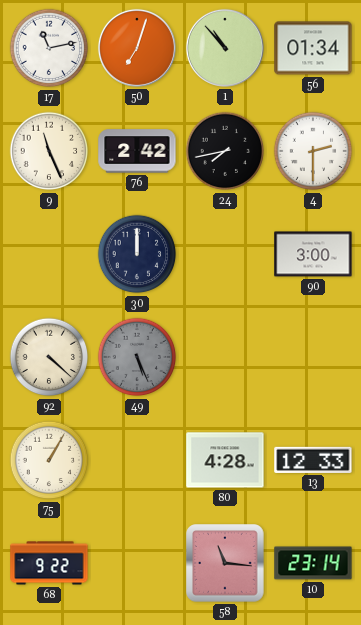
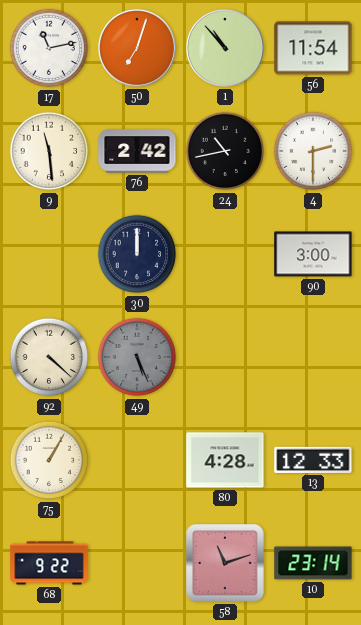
56: 01:34 -> 11:54
9: 11:26 -> 11:29
24: 7:43 -> 10:43
58: 11:16 -> 11:12
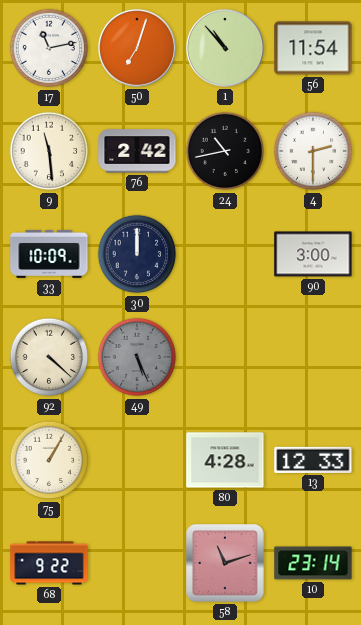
33: none -> 10:09
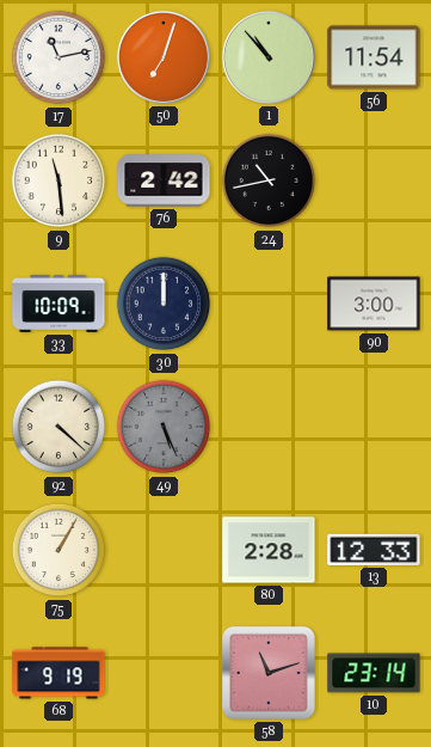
4: 2:30 -> none
80: 4:28 -> 2:28
68: 9:22 -> 9:19
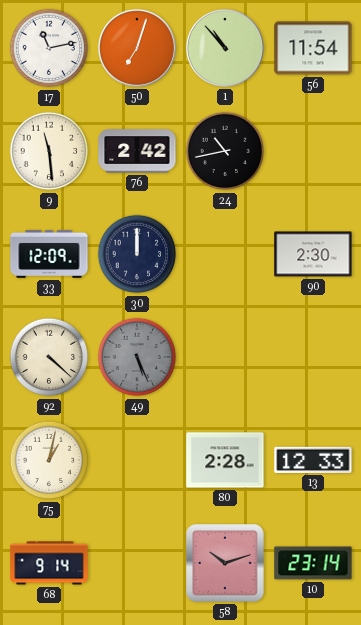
33: 10:09 -> 12:09
90: 3:00 -> 2:30
75: 1:05 -> 1:02
68: 9:19 -> 9:14
58: 11:12 -> 10:12
